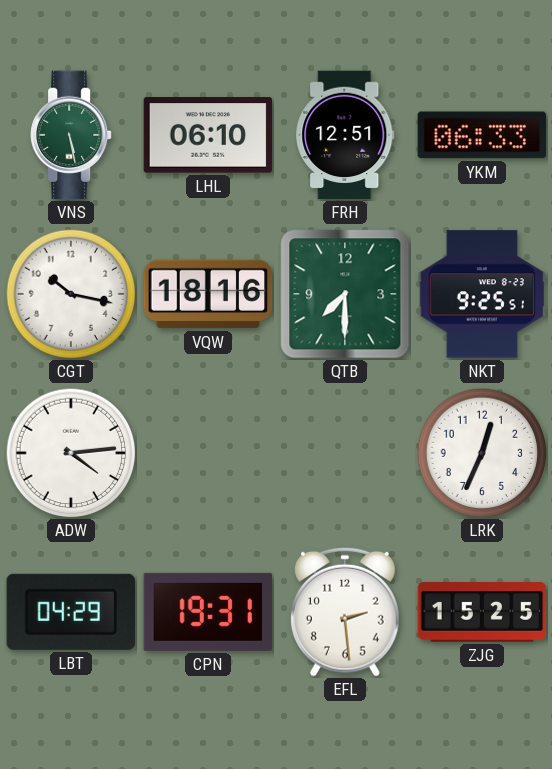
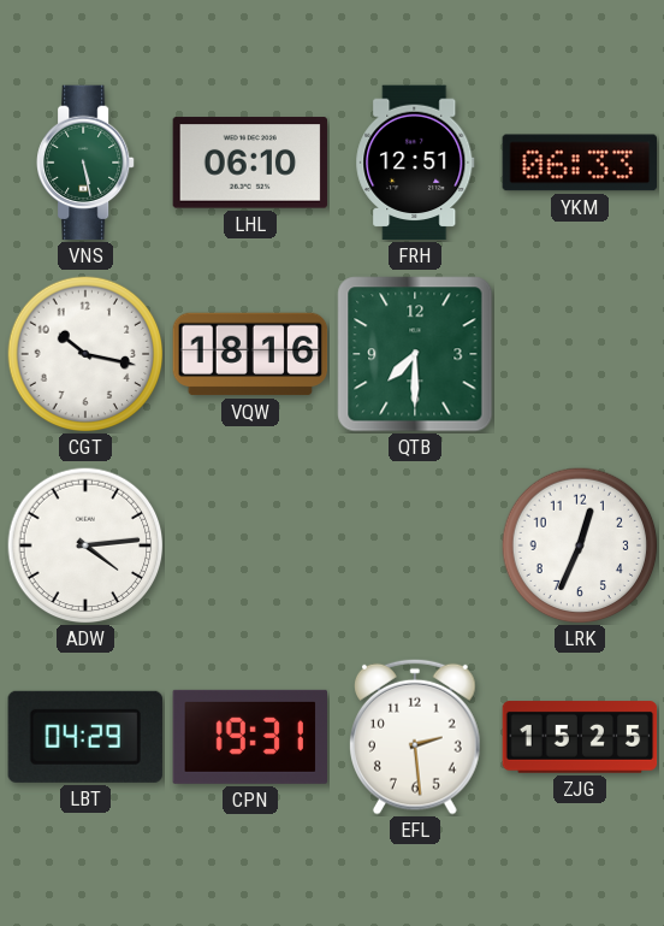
NKT: 9:25 -> none
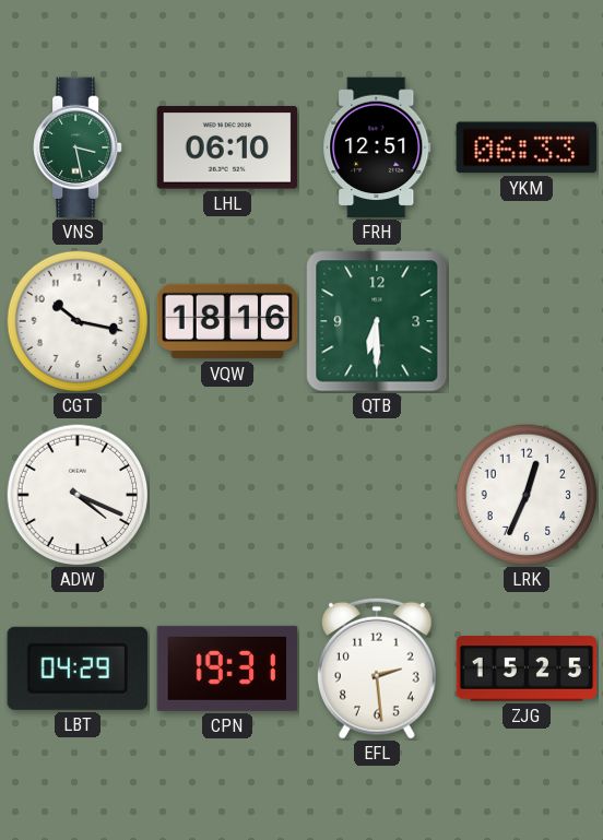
VNS: 5:28 -> 3:28
QTB: 7:30 -> 6:30
ADW: 4:14 -> 4:19
